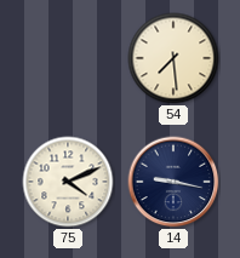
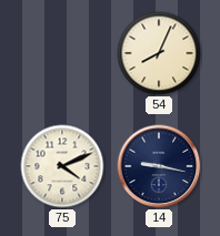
54: 7:29 -> 8:04
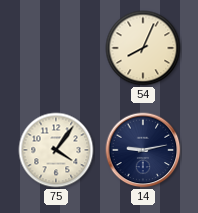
75: 4:11 -> 4:06
14: 9:17 -> 9:13
